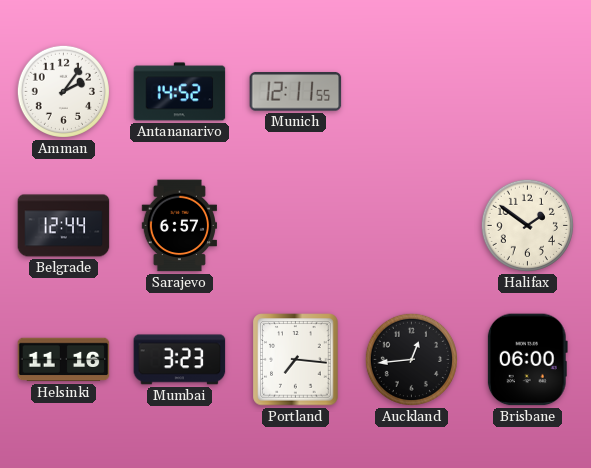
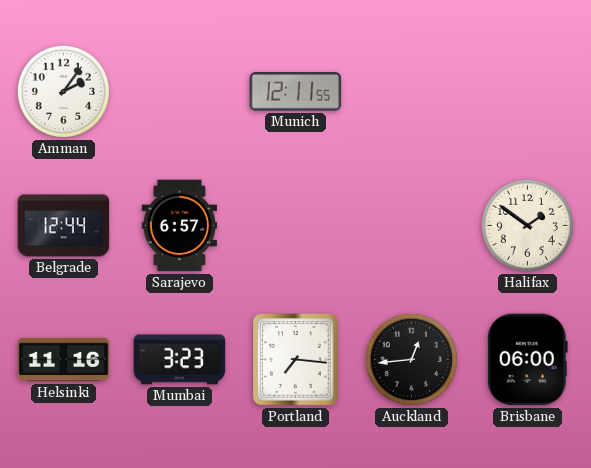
Antananarivo: 14:52 -> none
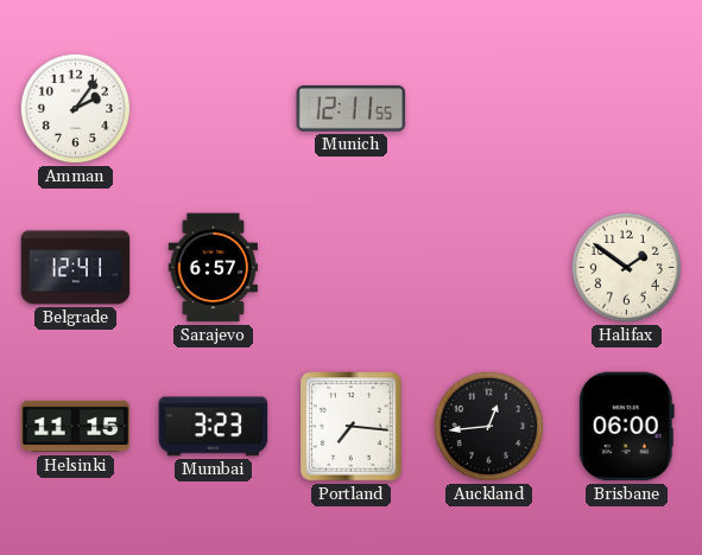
Belgrade: 12:44 -> 12:41
Helsinki: 11:16 -> 11:15
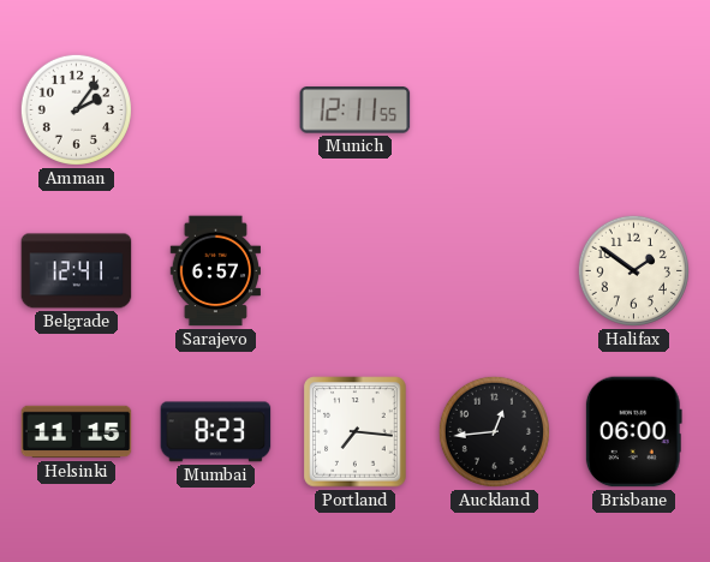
Mumbai: 3:23 -> 8:23
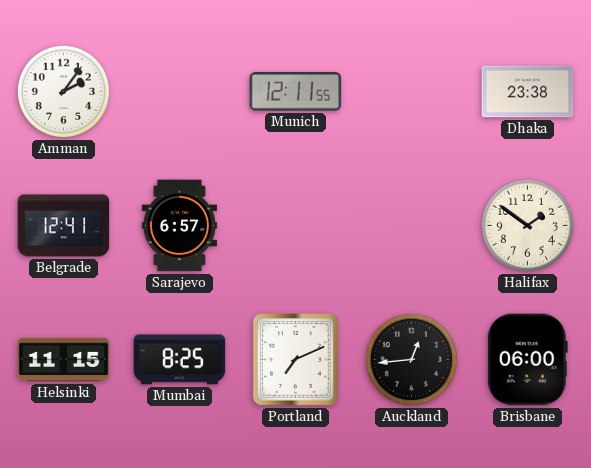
Dhaka: none -> 23:38
Mumbai: 8:23 -> 8:25
Portland: 7:16 -> 7:11
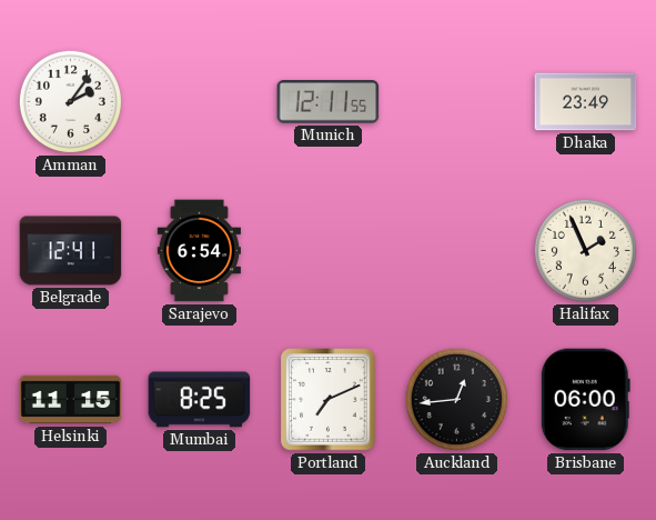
Dhaka: 23:38 -> 23:49
Sarajevo: 6:57 -> 6:54
Halifax: 1:51 -> 1:56
